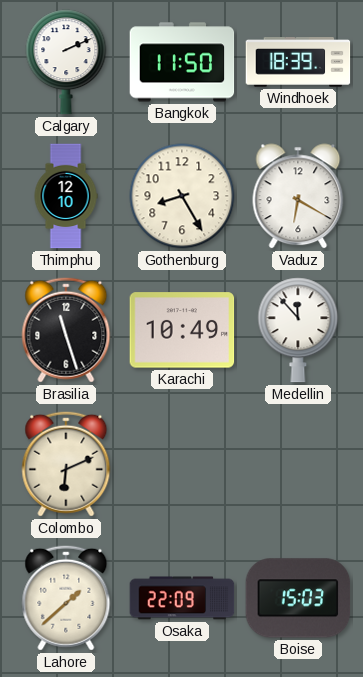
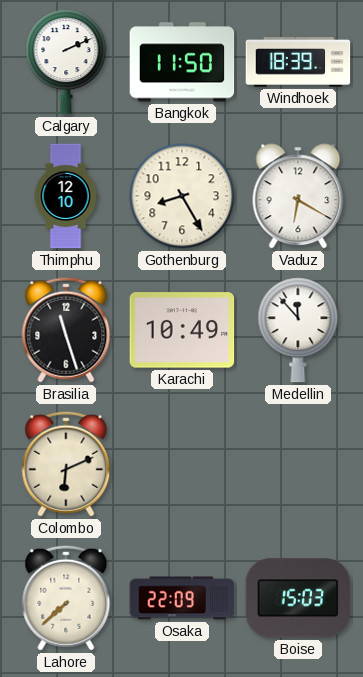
Lahore: 1:38 -> 7:38
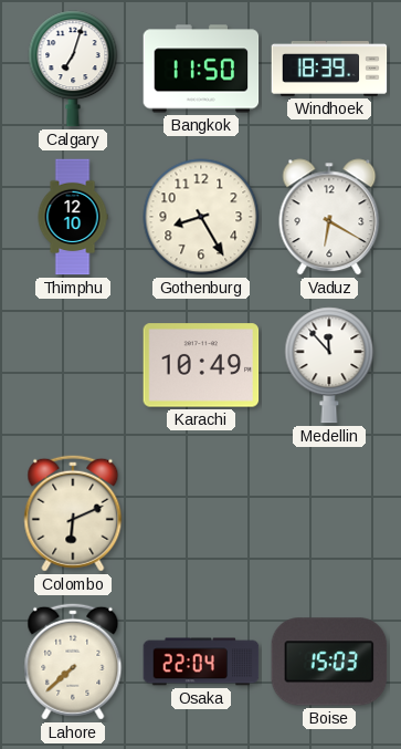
Calgary: 2:11 -> 7:03
Brasilia: 11:27 -> none
Osaka: 22:09 -> 22:04
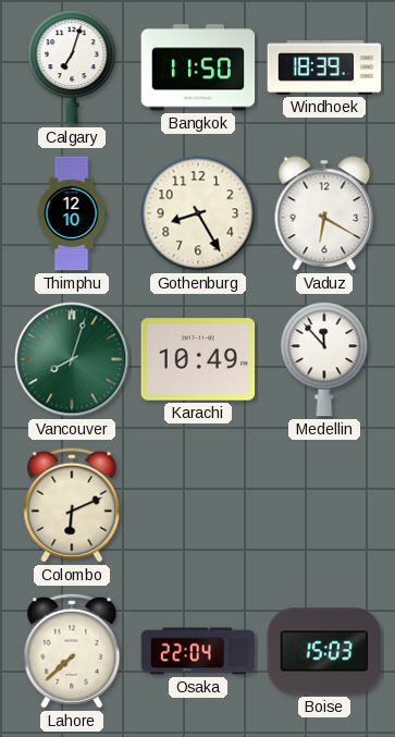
Vancouver: none -> 8:03
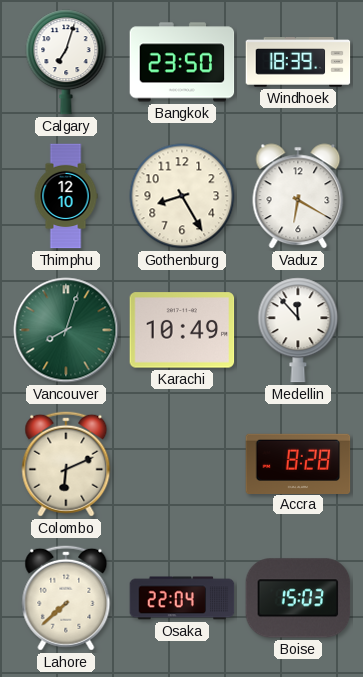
Bangkok: 11:50 -> 23:50
Accra: none -> 8:28
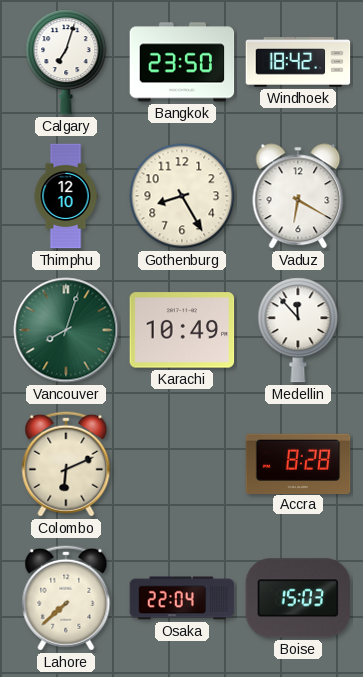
Windhoek: 18:39 -> 18:42
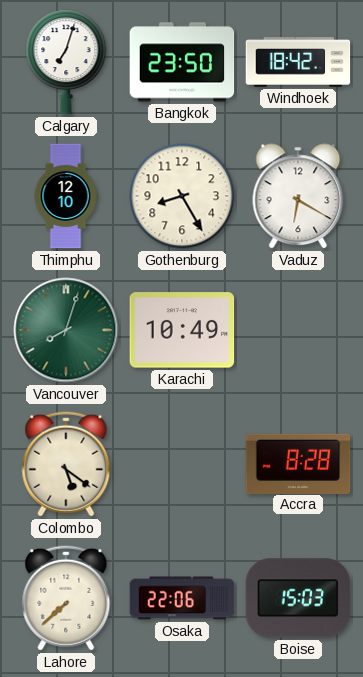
Medellin: 11:53 -> none
Colombo: 6:11 -> 5:21
Osaka: 22:04 -> 22:06
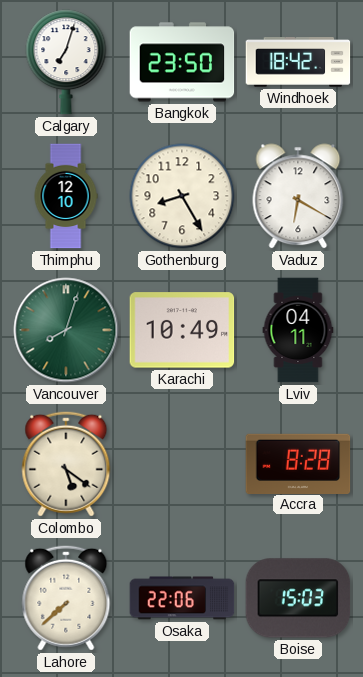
Lviv: none -> 04:11
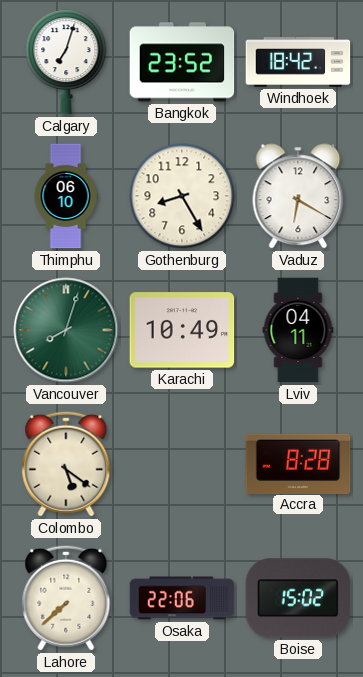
Bangkok: 23:50 -> 23:52
Thimphu: 12:10 -> 06:10
Boise: 15:03 -> 15:02
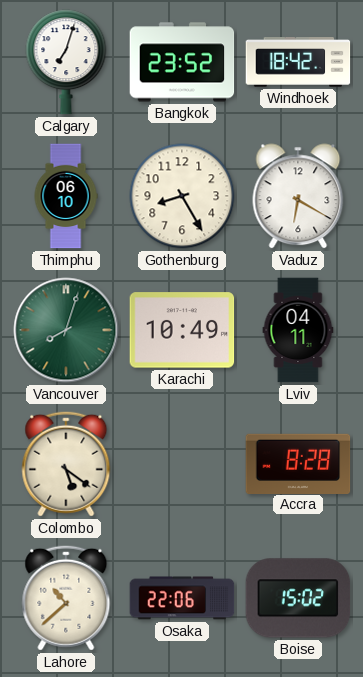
Lahore: 7:38 -> 10:38
